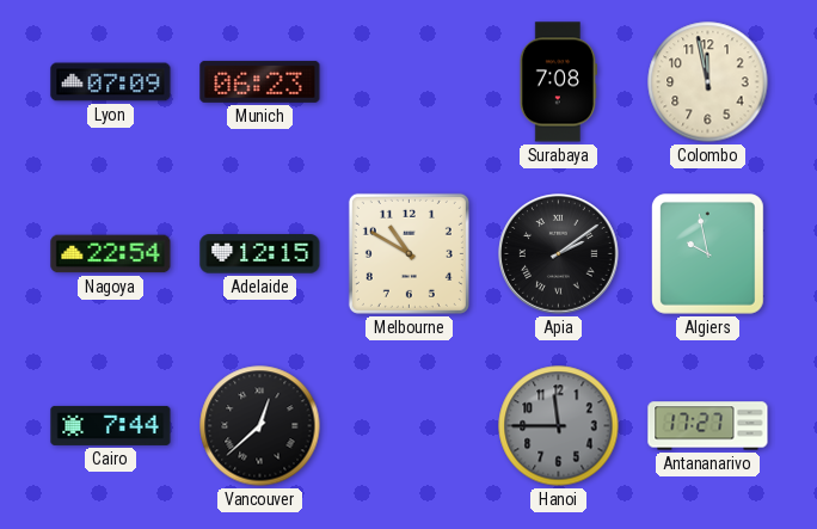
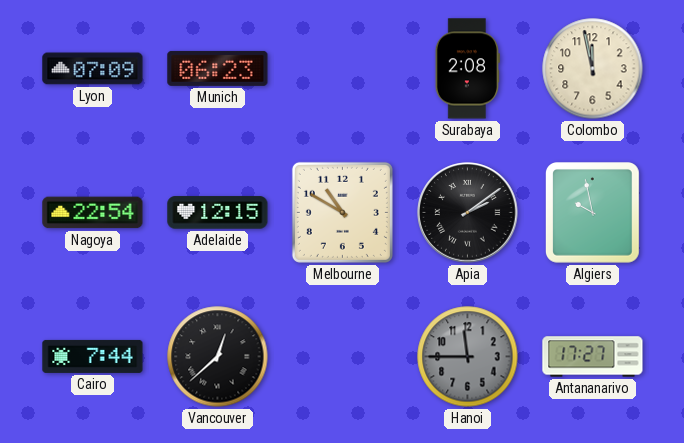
Surabaya: 7:08 -> 2:08
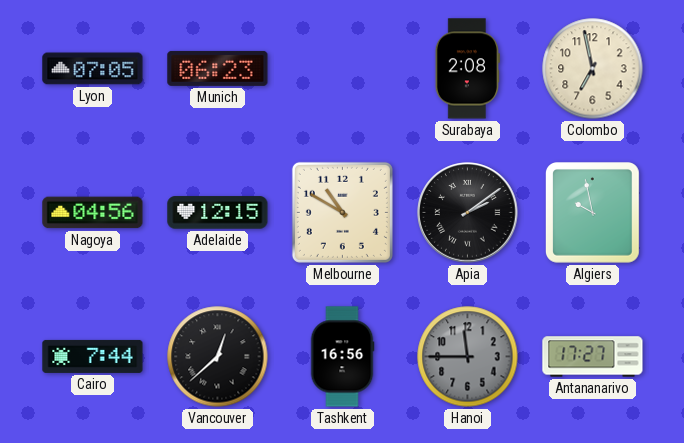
Lyon: 07:09 -> 07:05
Colombo: 11:58 -> 6:58
Nagoya: 22:54 -> 04:56
Tashkent: none -> 16:56
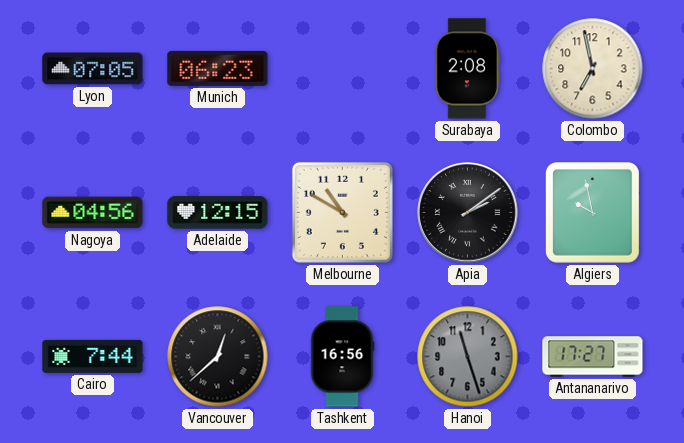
Hanoi: 11:45 -> 11:27
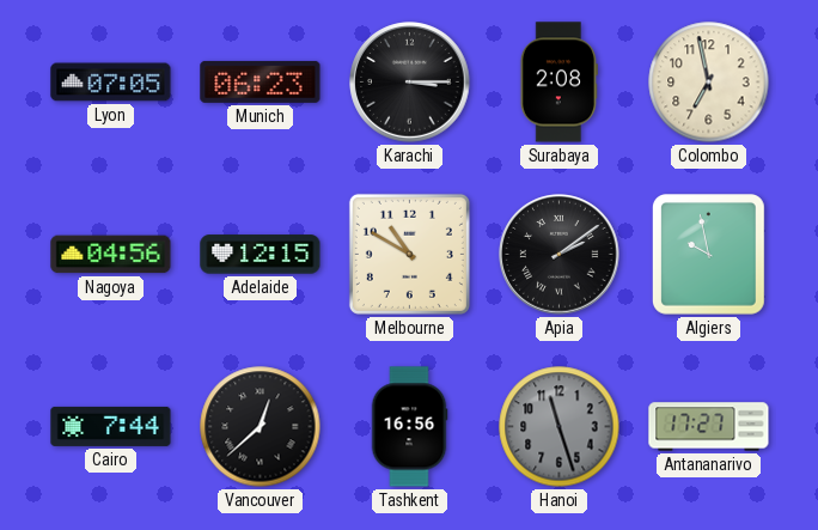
Karachi: none -> 3:15
